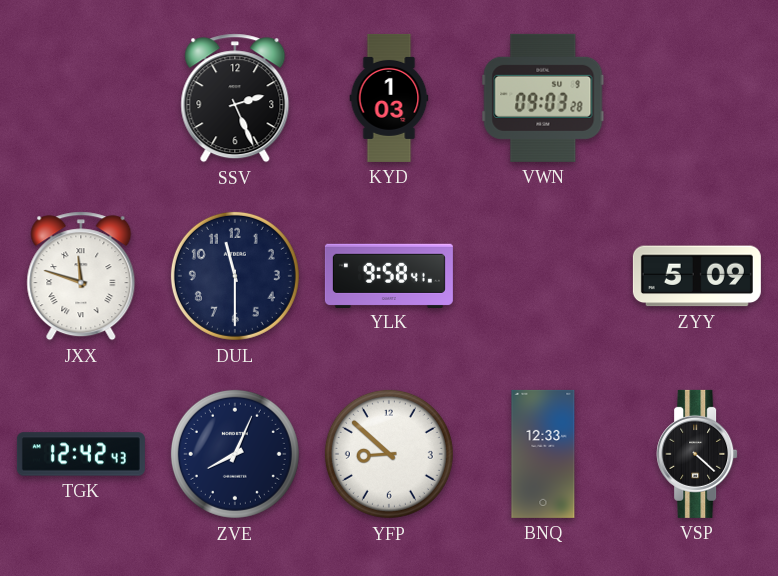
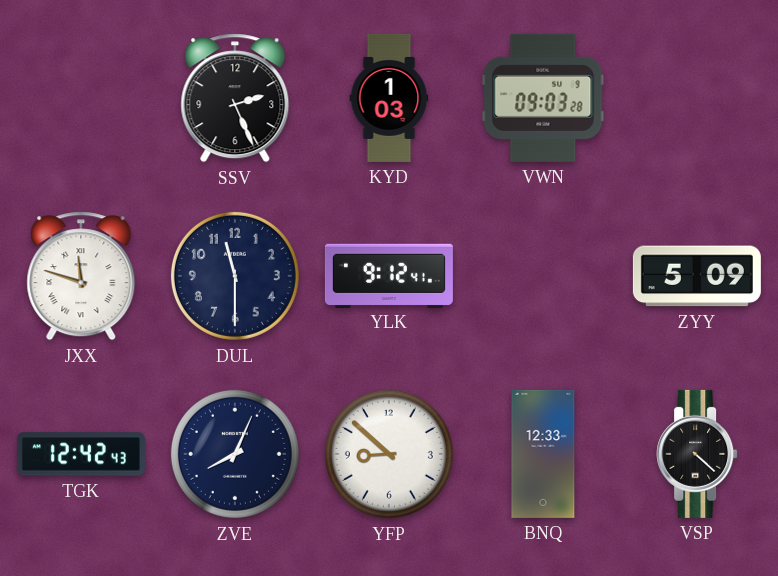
YLK: 9:58 -> 9:12
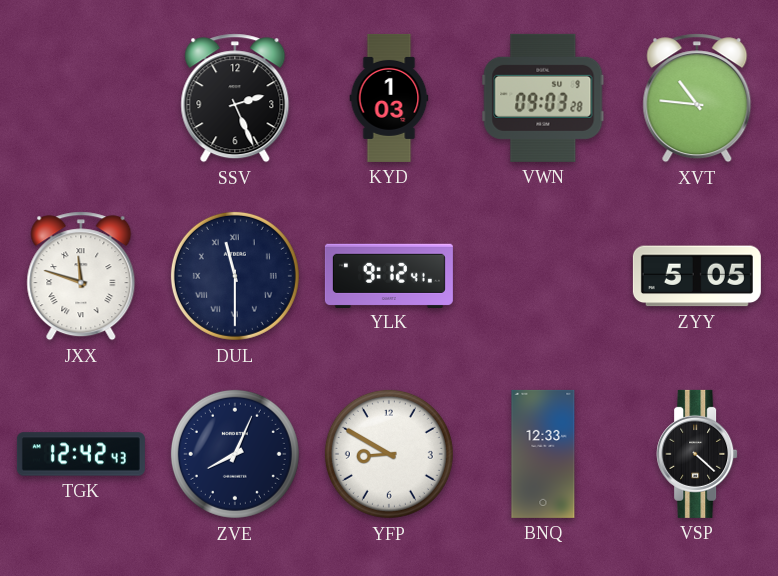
XVT: none -> 10:46
DUL numerals: Arabic -> Roman
ZYY: 5:09 -> 5:05
YFP: 8:52 -> 8:50
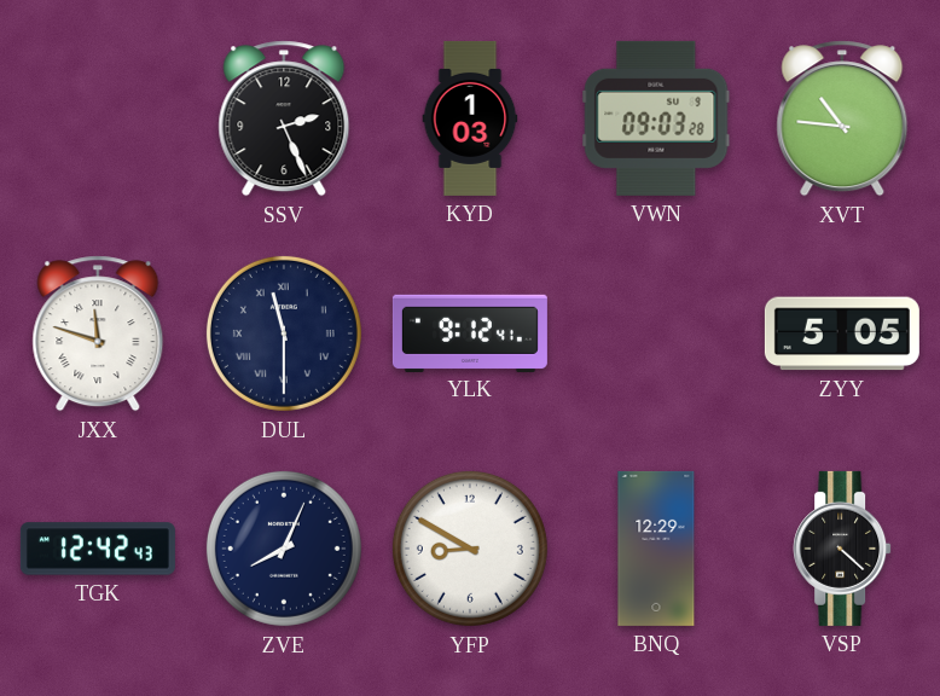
BNQ: 12:33 -> 12:29
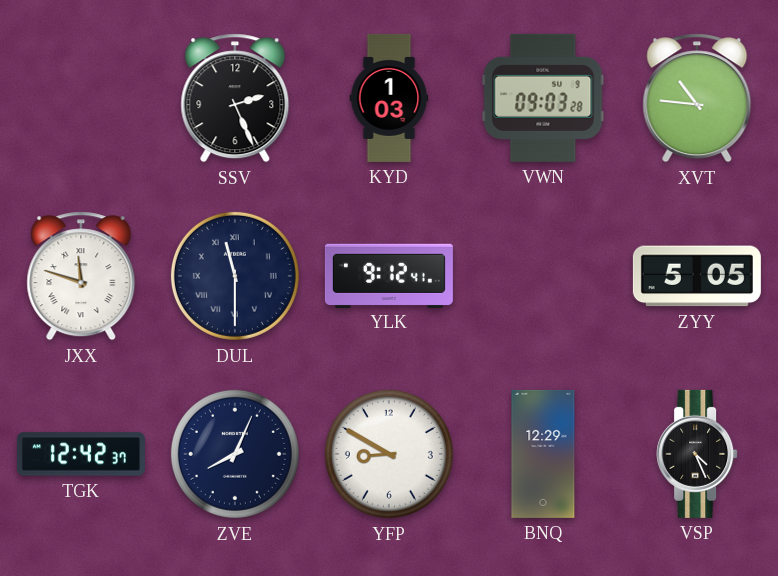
TGK: 12:42:43 -> 12:42:37
VSP: 4:22 -> 4:26
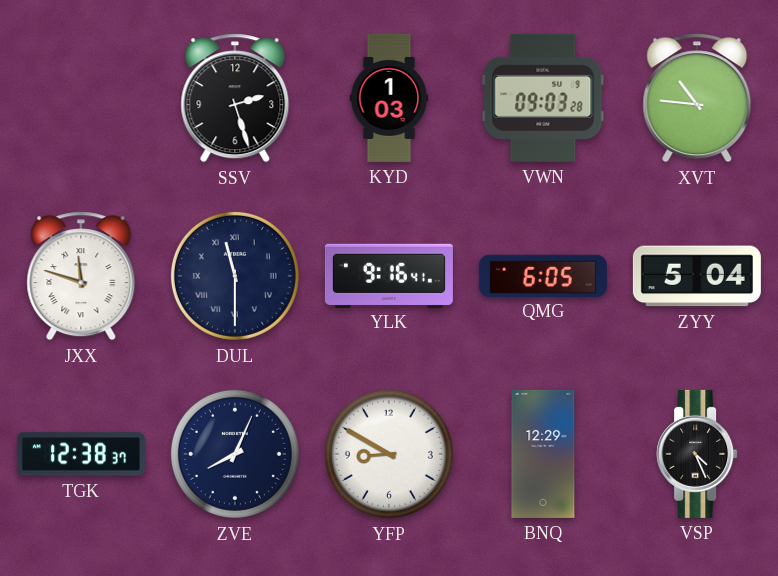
SSV: 2:26 -> 2:27
YLK: 9:12 -> 9:16
QMG: none -> 6:05
ZYY: 5:05 -> 5:04
TGK: 12:42 -> 12:38
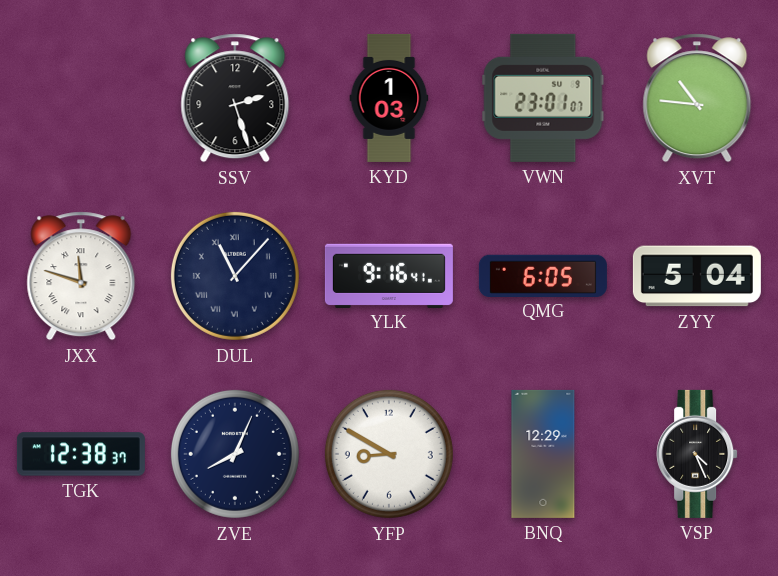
VWN: 09:03 -> 23:01
DUL: 11:30 -> 11:07
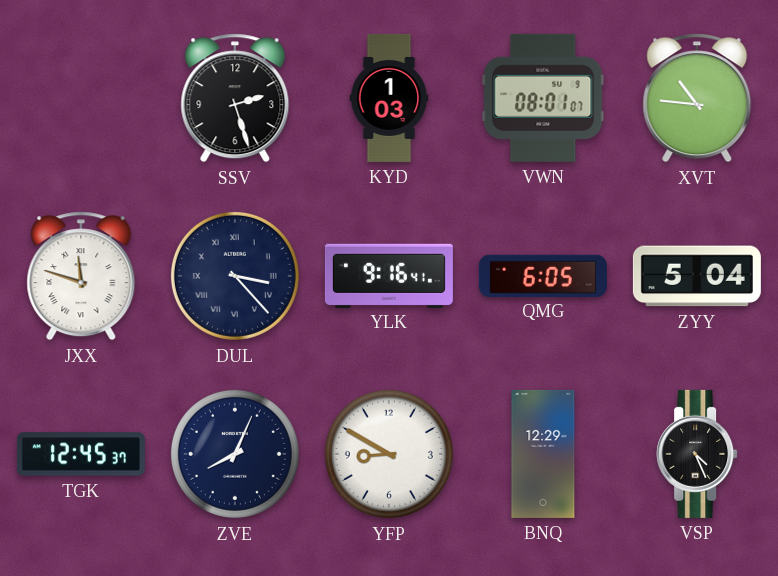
VWN: 23:01 -> 08:01
DUL: 11:07 -> 3:23
TGK: 12:38 -> 12:45
